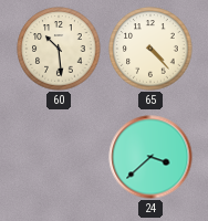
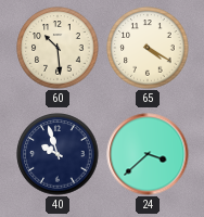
65: 4:23 -> 4:20
40: none -> 9:57
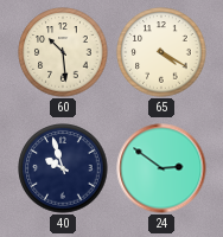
24: 3:38 -> 2:51
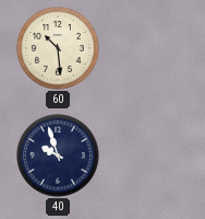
65: 4:20 -> none
24: 2:51 -> none
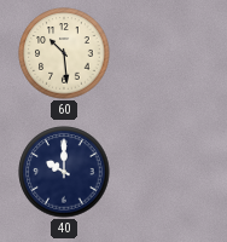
40: 9:57 -> 10:00
